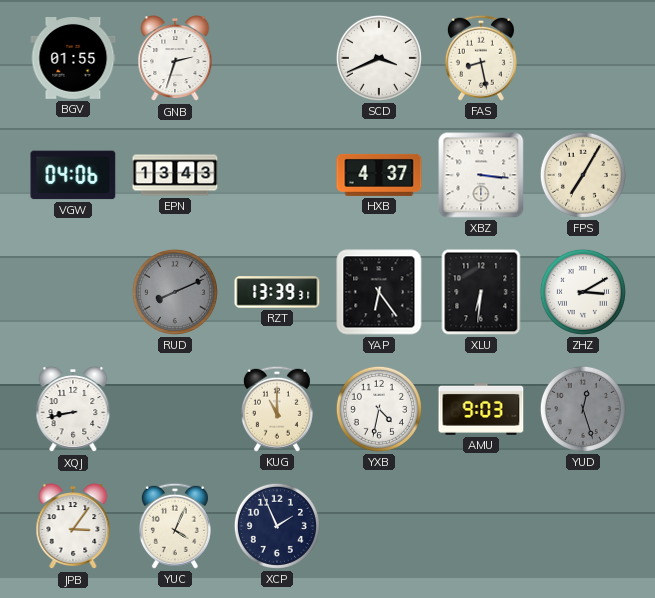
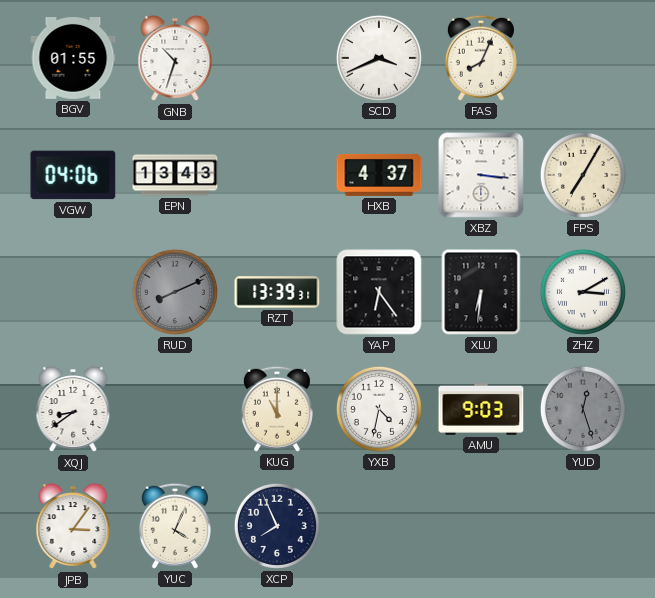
GNB: 2:33 -> 10:33
FAS: 8:28 -> 8:04
XQJ: 8:43 -> 8:39
XCP: 1:56 -> 7:56
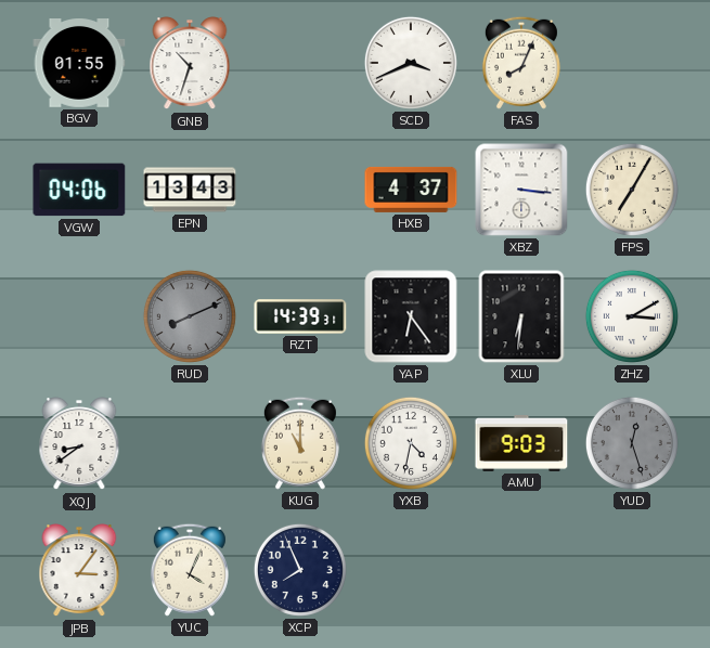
RZT: 13:39 -> 14:39
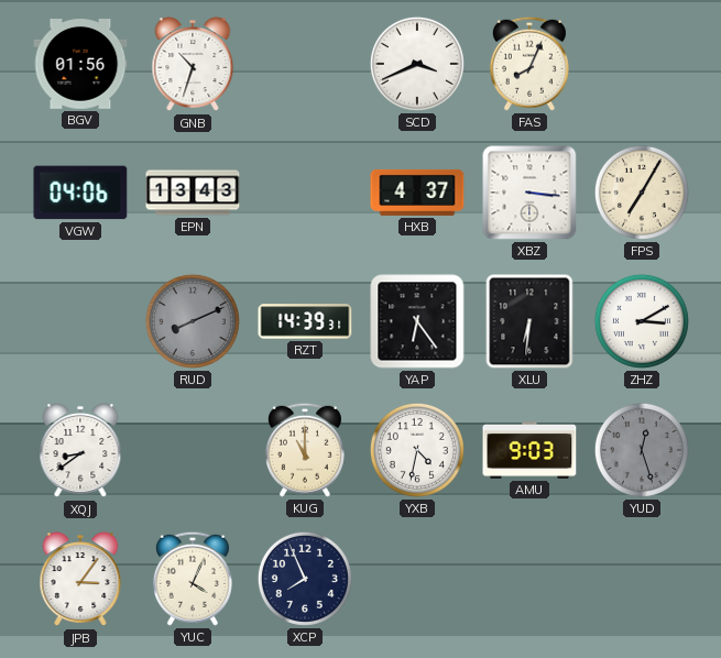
BGV: 01:55 -> 01:56
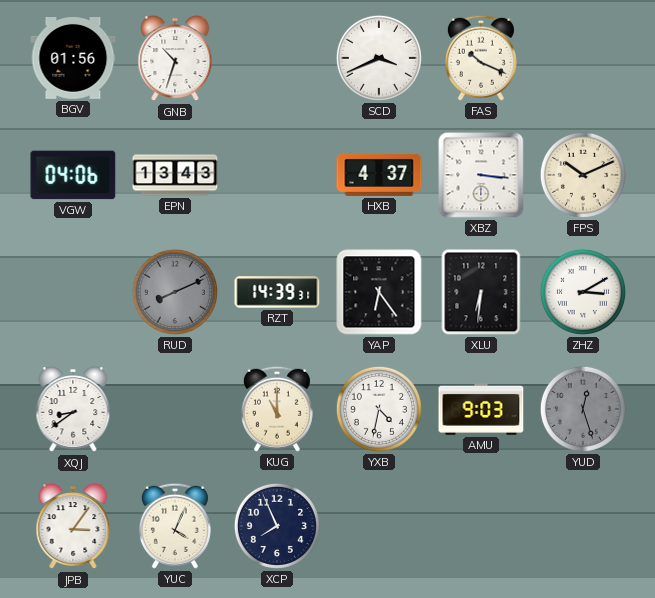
FAS: 8:04 -> 10:19
FPS: 7:05 -> 10:11
